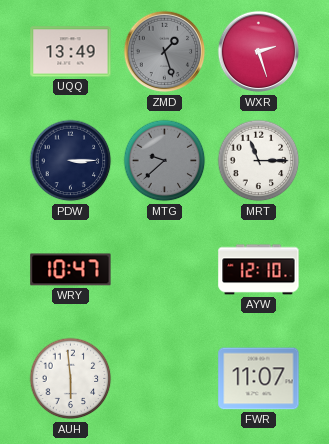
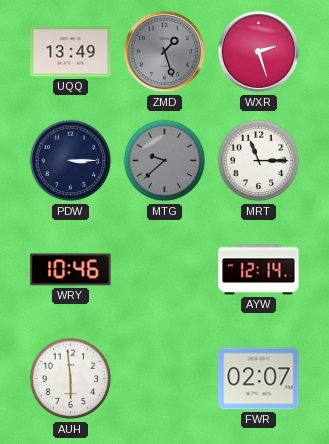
WRY: 10:47 -> 10:46
AYW: 12:10 -> 12:14
FWR: 11:07 -> 02:07
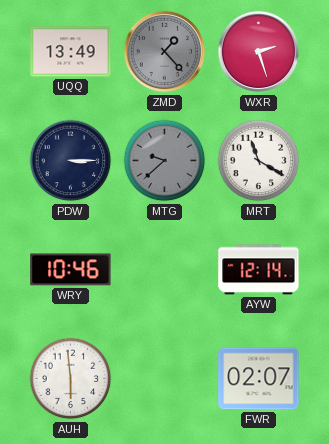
ZMD: 1:27 -> 1:23
MRT: 11:15 -> 11:20
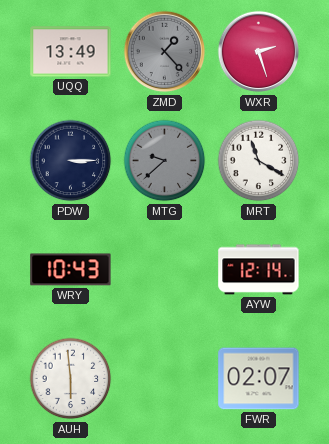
WRY: 10:46 -> 10:43
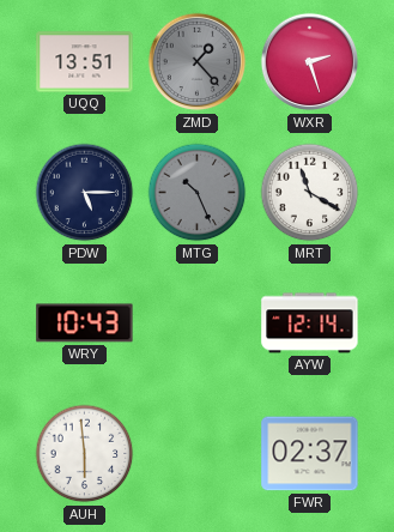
UQQ: 13:49 -> 13:51
PDW: 3:15 -> 5:15
MTG: 9:38 -> 10:26
FWR: 02:07 -> 02:37
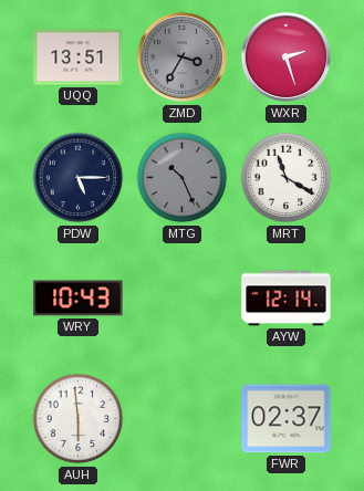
ZMD: 1:23 -> 3:35
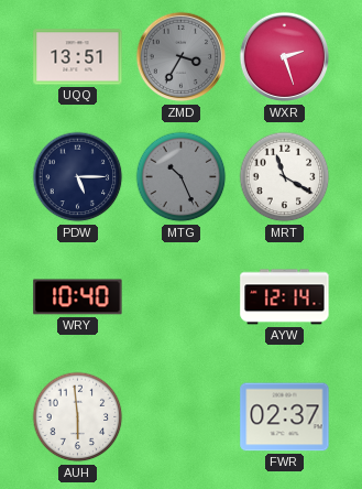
WRY: 10:43 -> 10:40
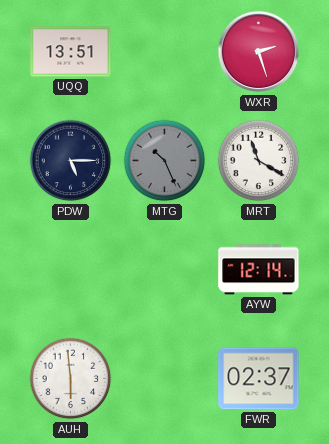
ZMD: 3:35 -> none
WRY: 10:40 -> none
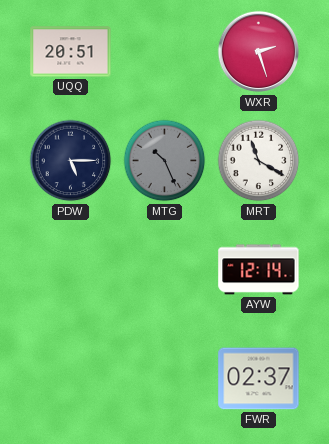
UQQ: 13:51 -> 20:51
AUH: 5:59 -> none
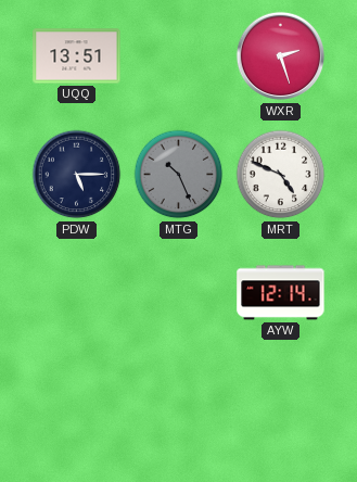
UQQ: 20:51 -> 13:51
MRT: 11:20 -> 4:49
FWR: 02:37 -> none
